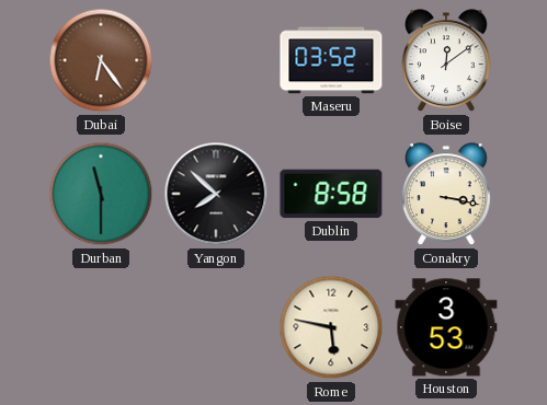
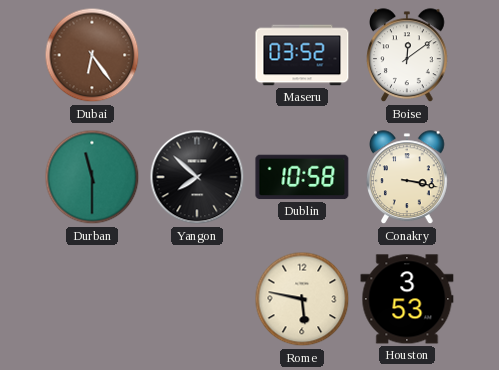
Dublin: 8:58 -> 10:58
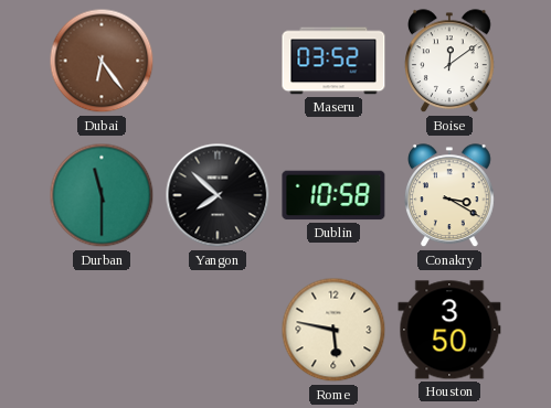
Conakry: 3:17 -> 3:20
Houston: 3:53 -> 3:50
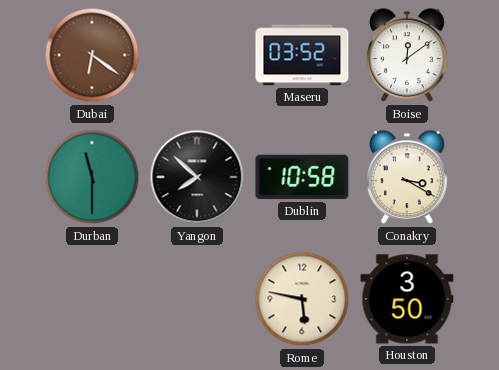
Dubai: 6:24 -> 6:21
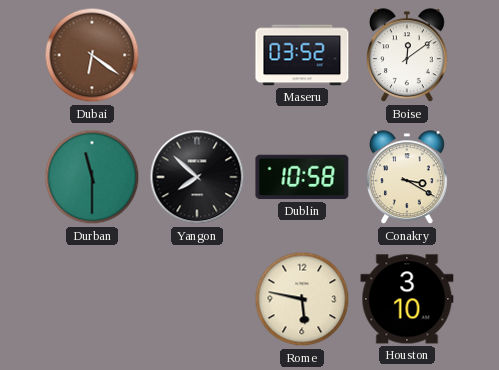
Houston: 3:50 -> 3:10
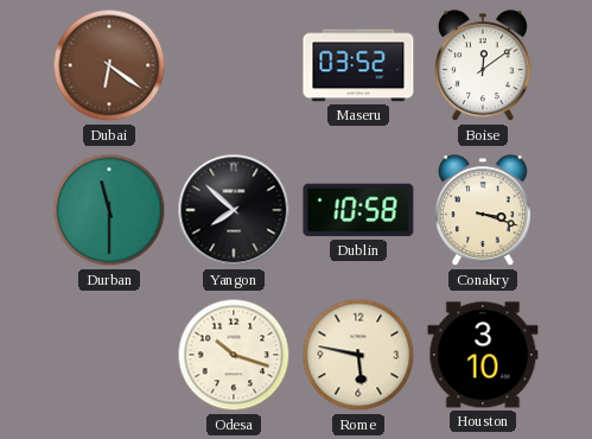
Conakry: 3:20 -> 3:18
Odesa: none -> 10:18
